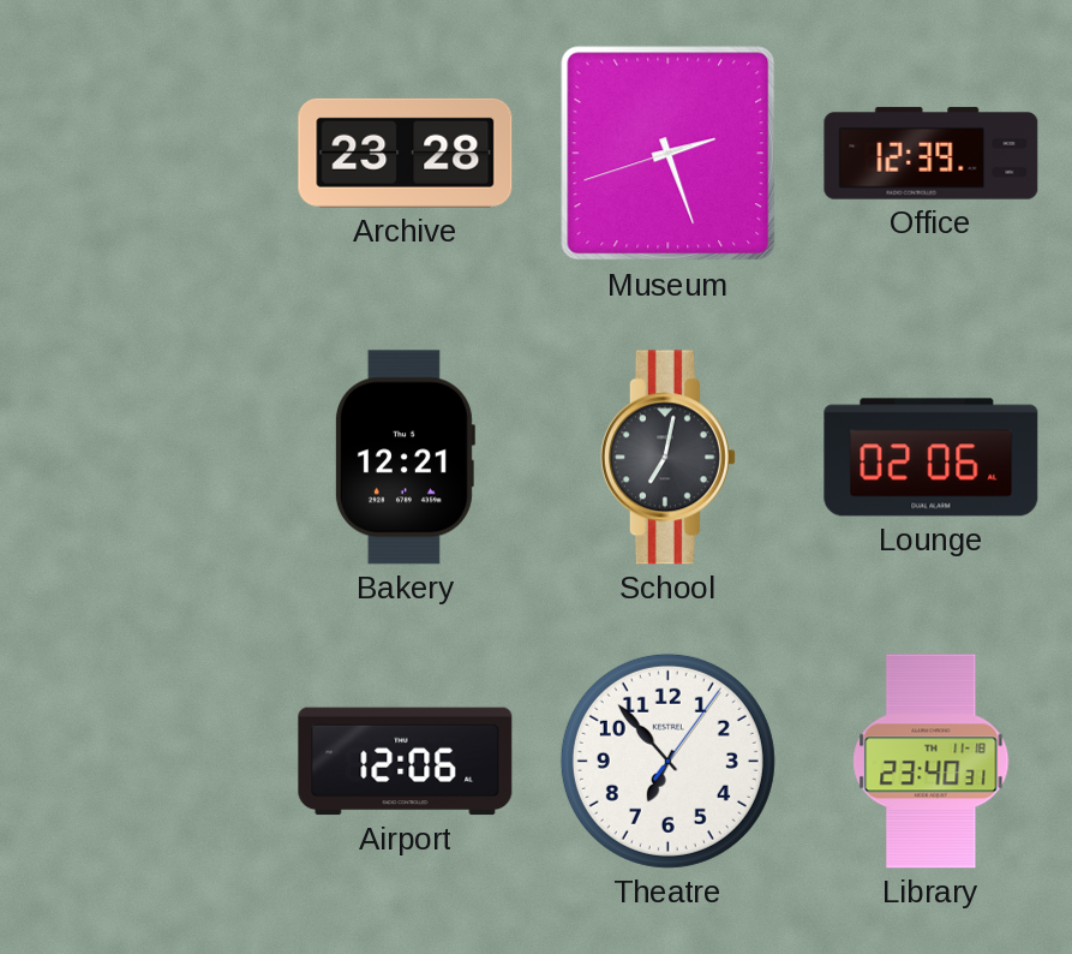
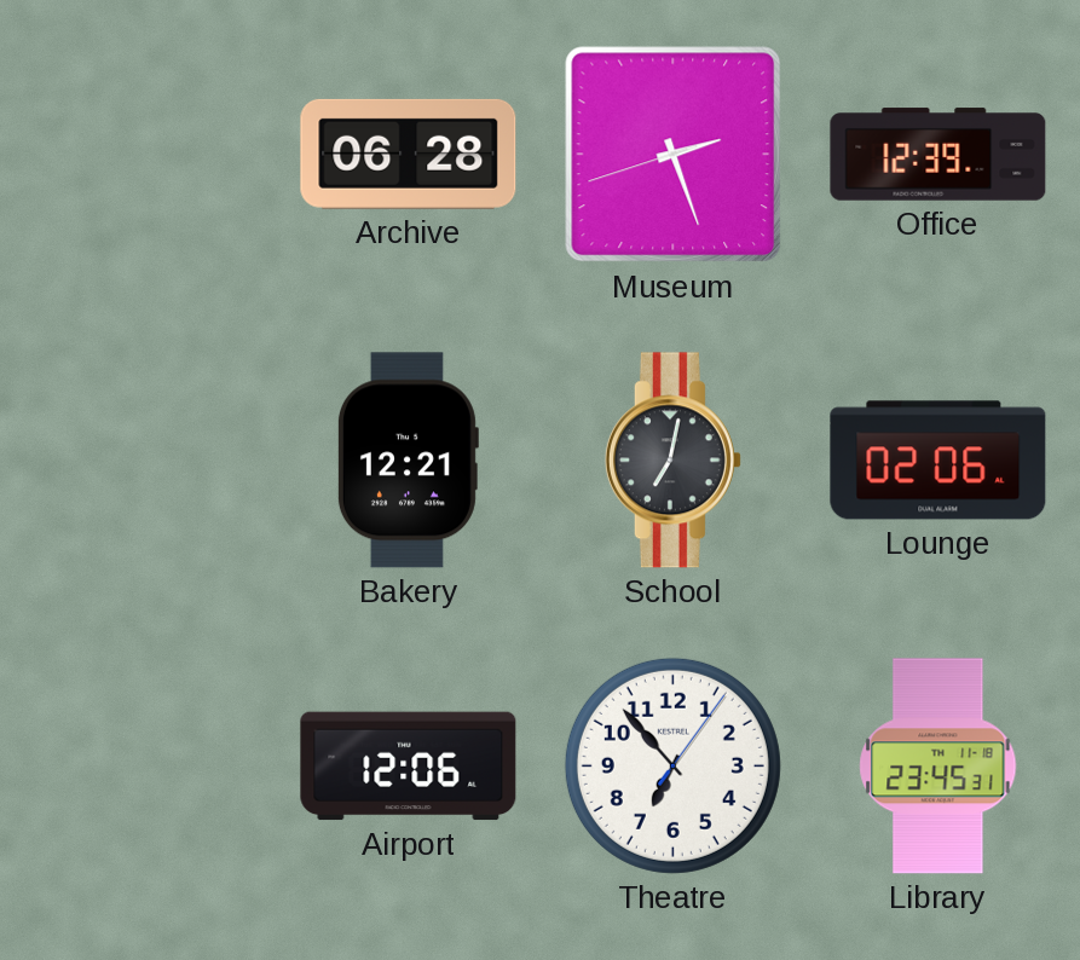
Archive: 23:28 -> 06:28
Library: 23:40 -> 23:45
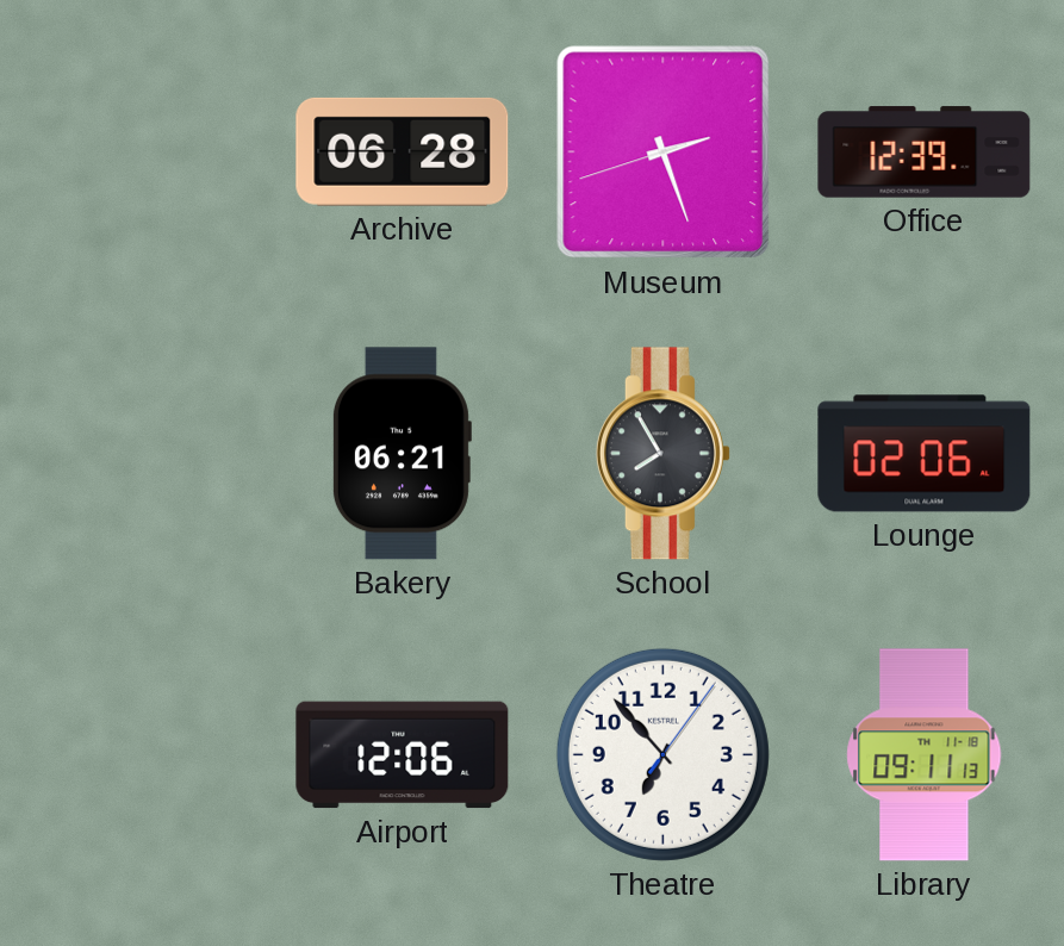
Bakery: 12:21 -> 06:21
School: 7:02 -> 7:55
Library: 23:45 -> 09:11
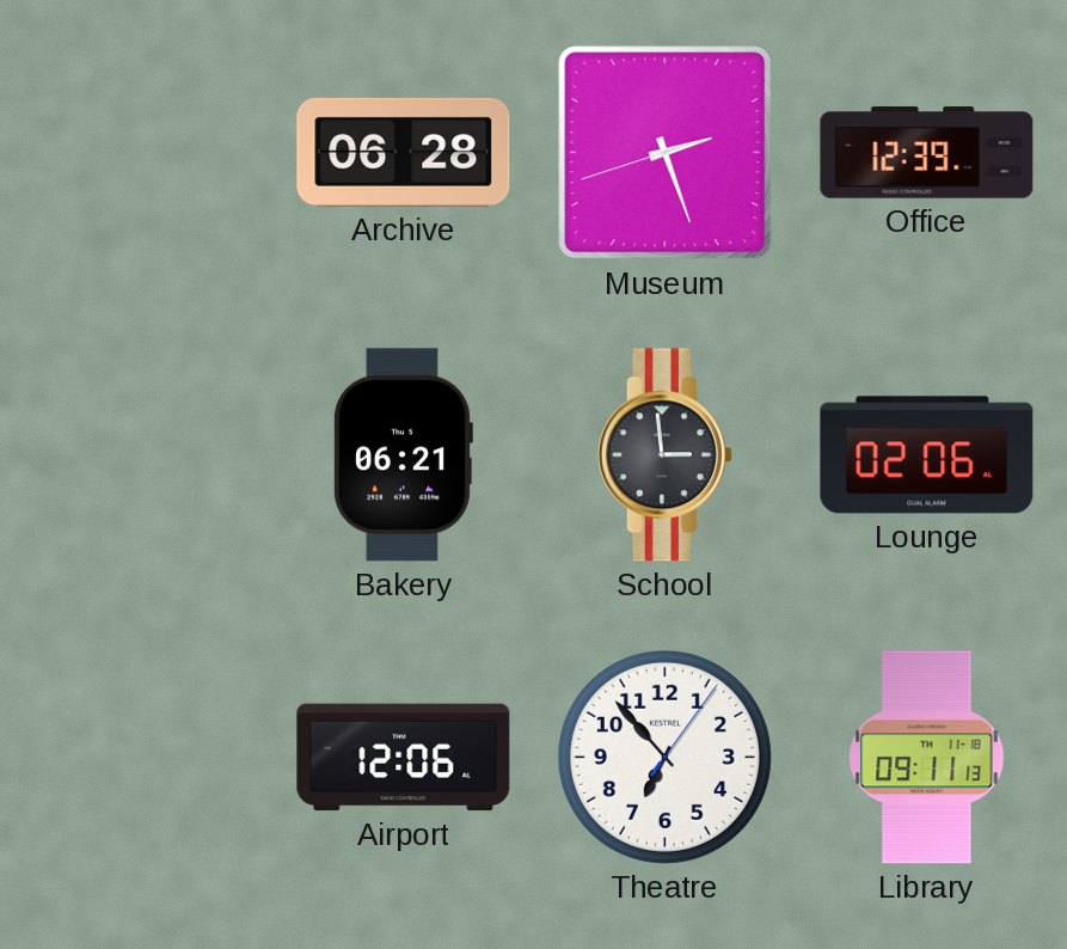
School: 7:55 -> 2:59
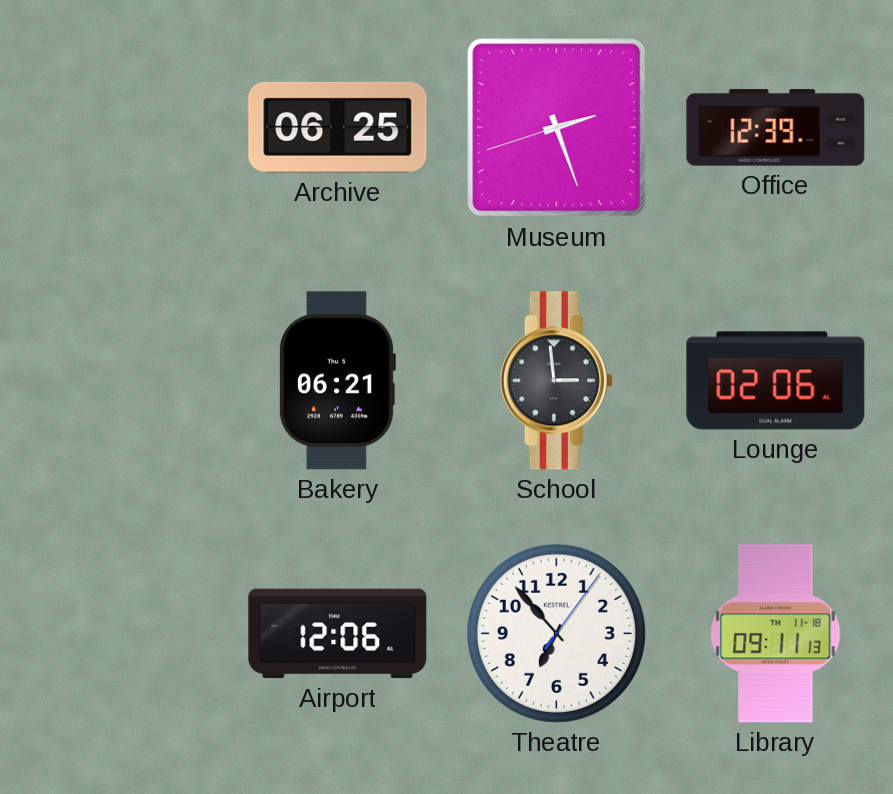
Archive: 06:28 -> 06:25
